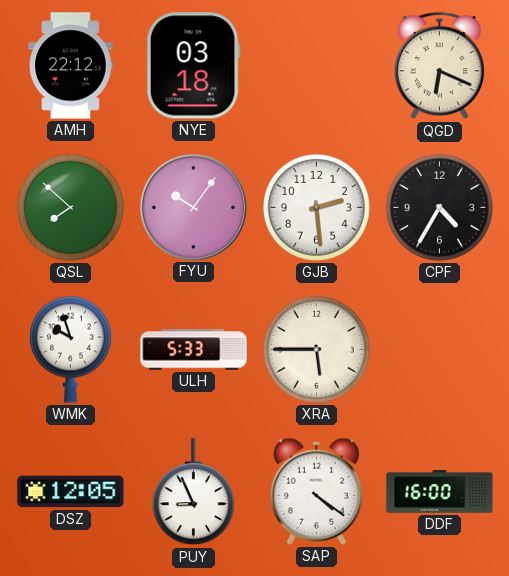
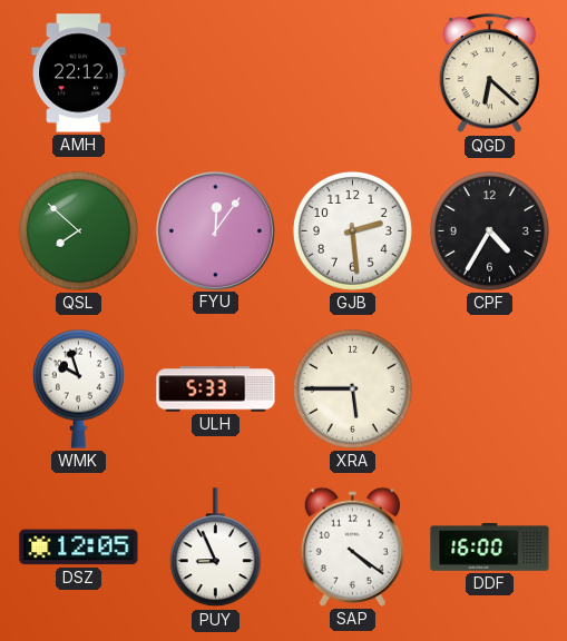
NYE: 03:18 -> none
QGD: 6:19 -> 6:22
FYU: 10:06 -> 12:06
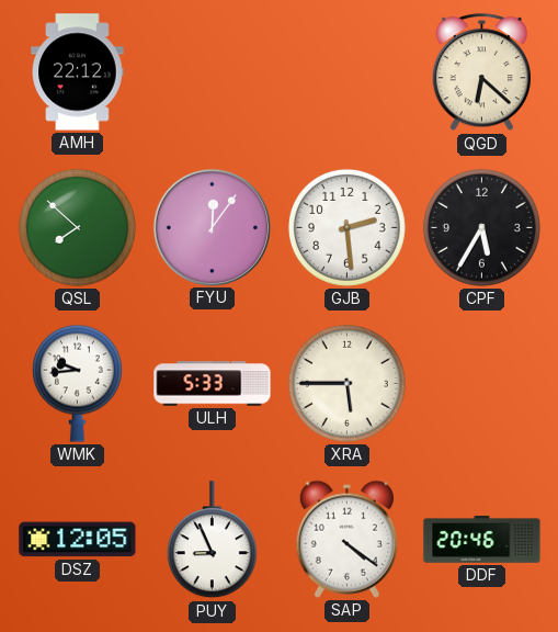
CPF: 4:35 -> 5:35
WMK: 9:57 -> 9:44
DDF: 16:00 -> 20:46
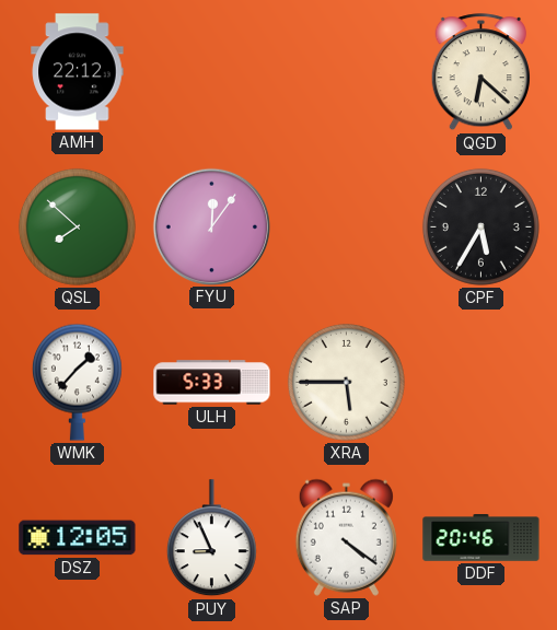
GJB: 2:29 -> none
WMK: 9:44 -> 1:37
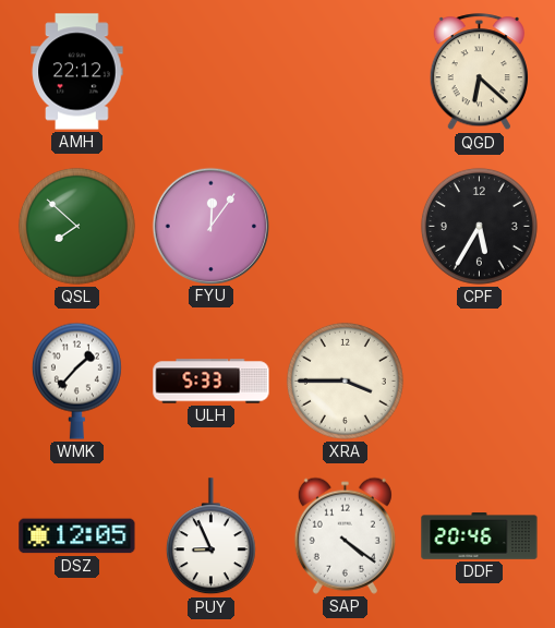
XRA: 5:45 -> 3:45
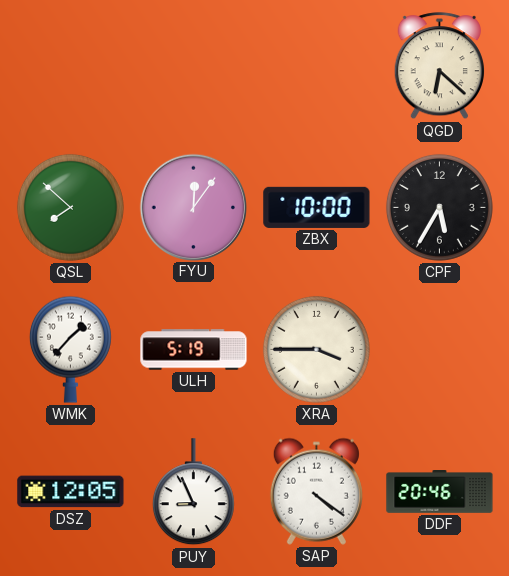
AMH: 22:12 -> none
ZBX: none -> 10:00
ULH: 5:33 -> 5:19
